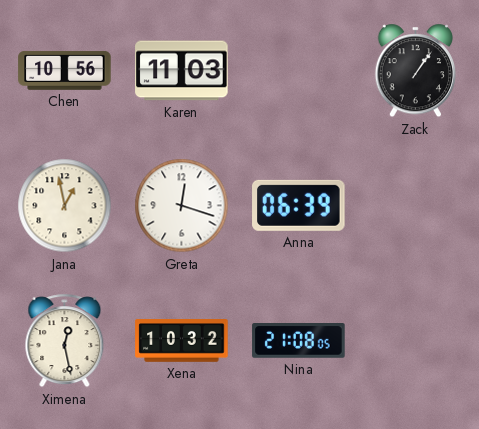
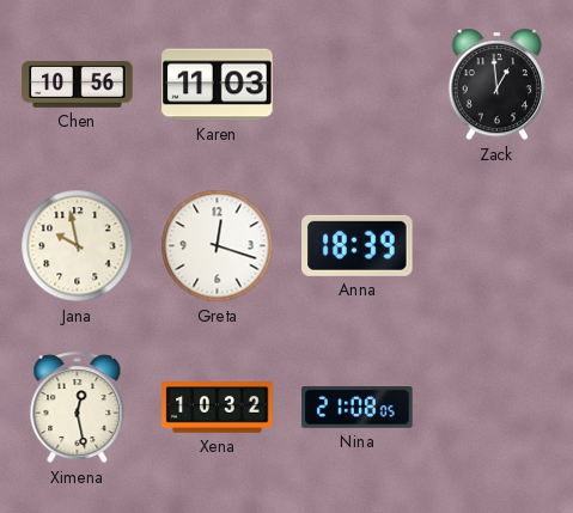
Zack: 1:06 -> 12:59
Jana: 12:58 -> 9:58
Anna: 06:39 -> 18:39
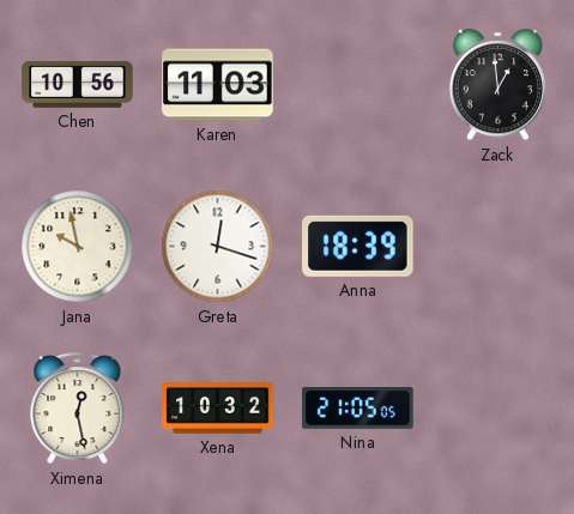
Nina: 21:08 -> 21:05
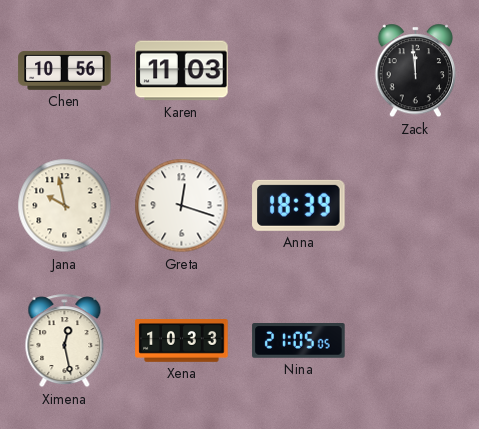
Zack: 12:59 -> 11:59
Xena: 10:32 -> 10:33
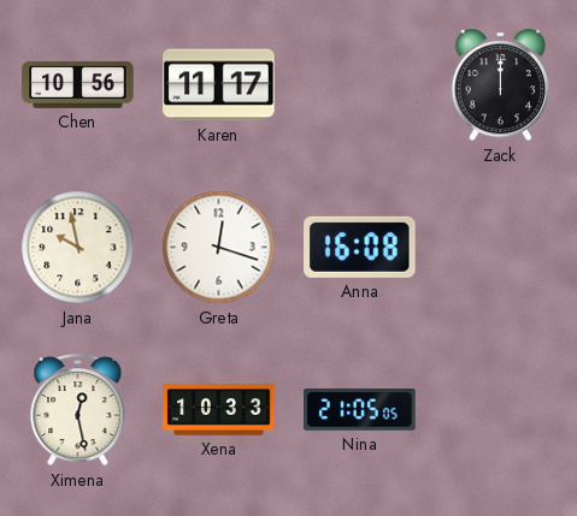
Karen: 11:03 -> 11:17
Zack: 11:59 -> 12:00
Anna: 18:39 -> 16:08
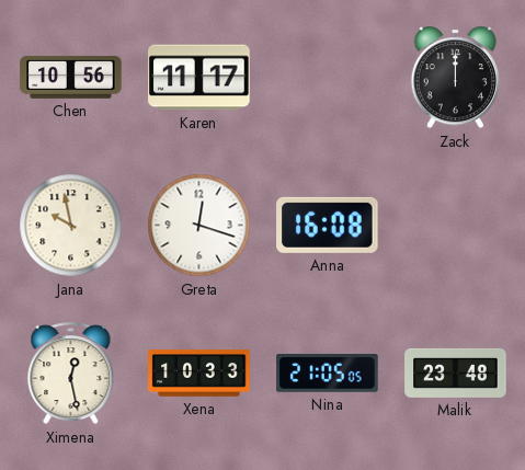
Malik: none -> 23:48
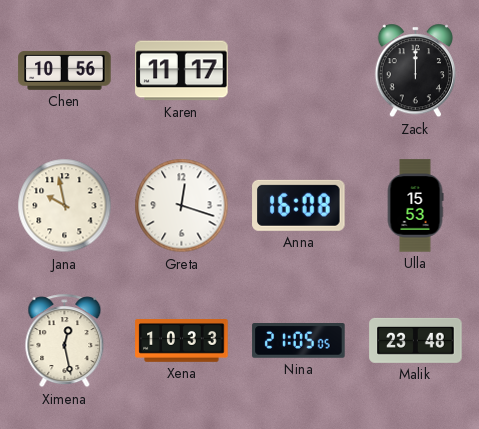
Ulla: none -> 15:53
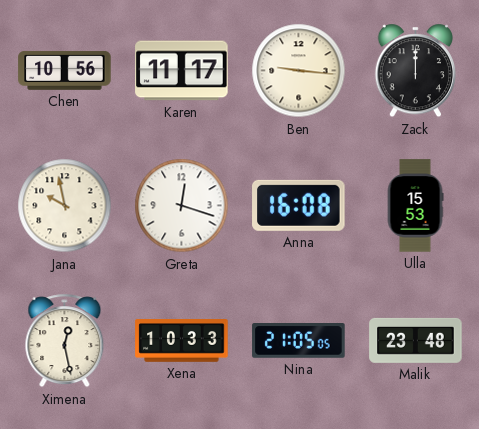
Ben: none -> 9:16
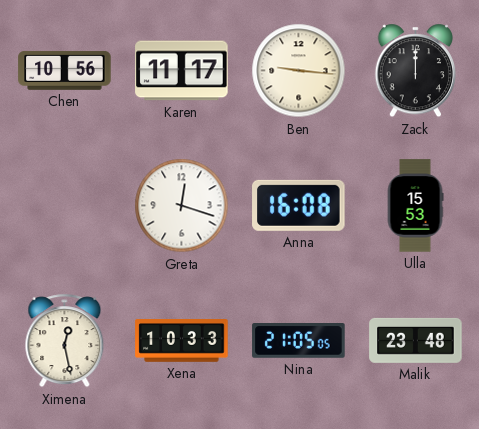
Jana: 9:58 -> none
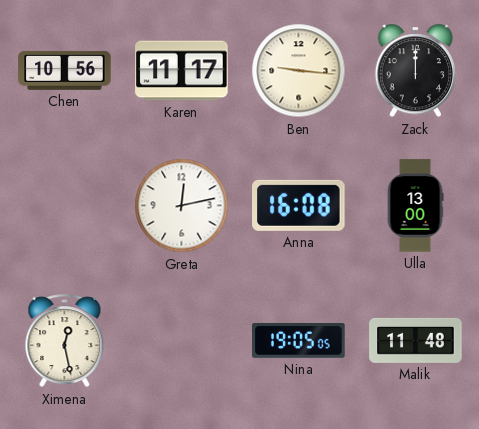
Greta: 12:18 -> 12:13
Ulla: 15:53 -> 13:00
Xena: 10:33 -> none
Nina: 21:05 -> 19:05
Malik: 23:48 -> 11:48
